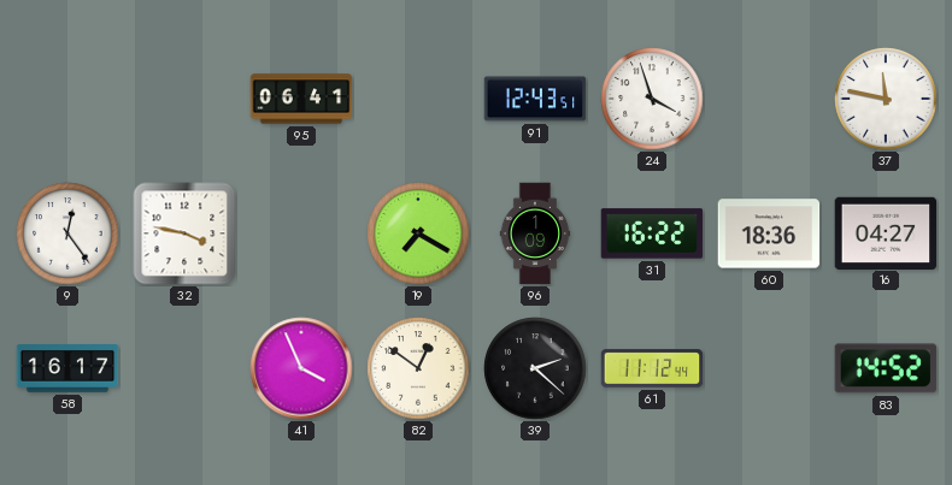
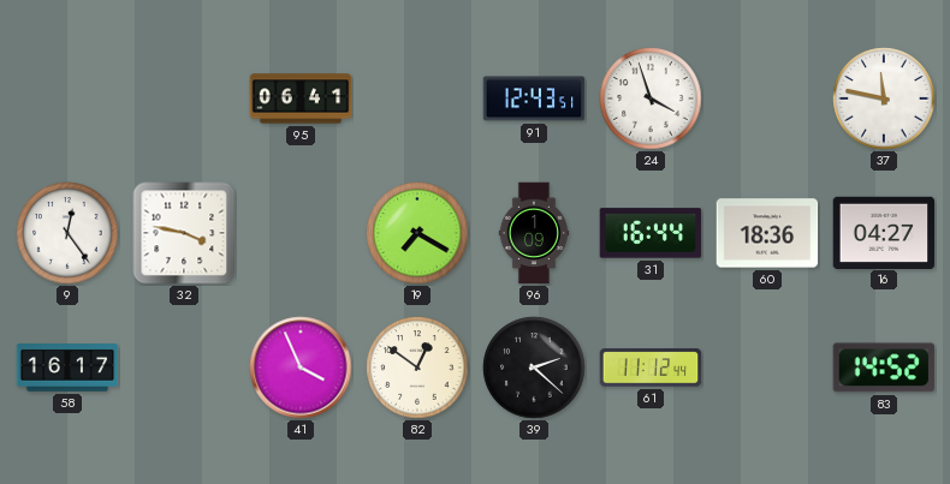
31: 16:22 -> 16:44
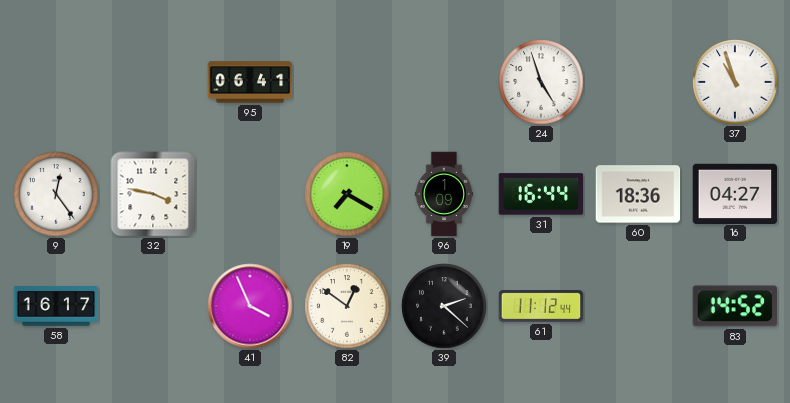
91: 12:43 -> none
24: 3:57 -> 4:57
37: 11:47 -> 10:57
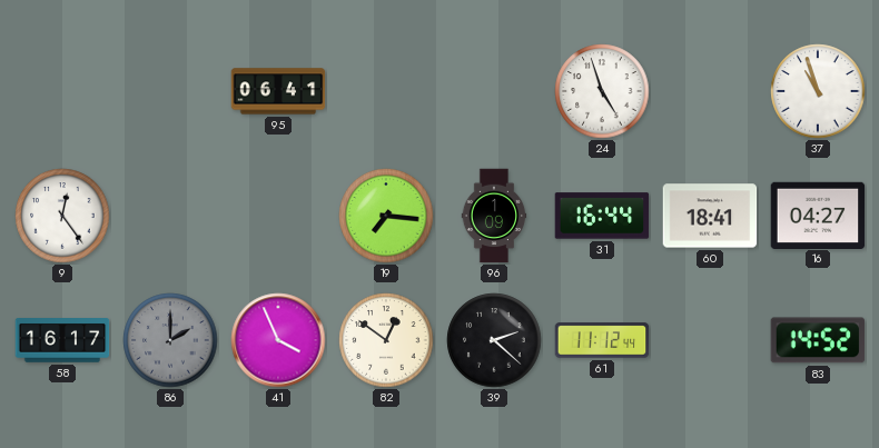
32: 3:47 -> none
19: 7:20 -> 7:16
60: 18:36 -> 18:41
86: none -> 2:00
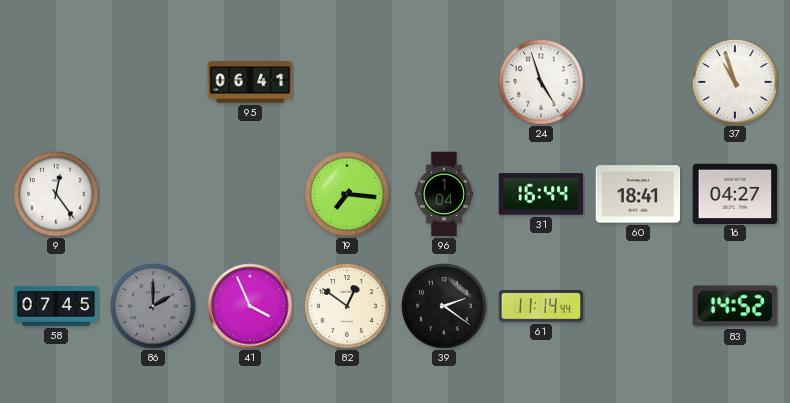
96: 1:09 -> 1:04
58: 16:17 -> 07:45
39: 2:22 -> 2:21
61: 11:12 -> 11:14
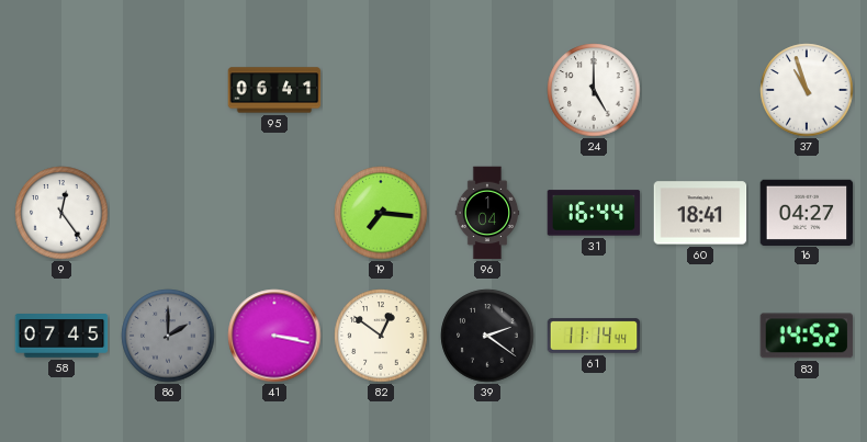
24: 4:57 -> 5:00
41: 3:56 -> 3:17
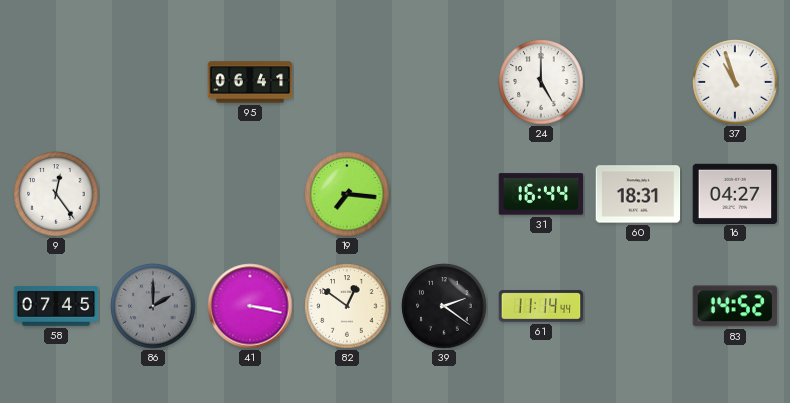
96: 1:04 -> none
60: 18:41 -> 18:31
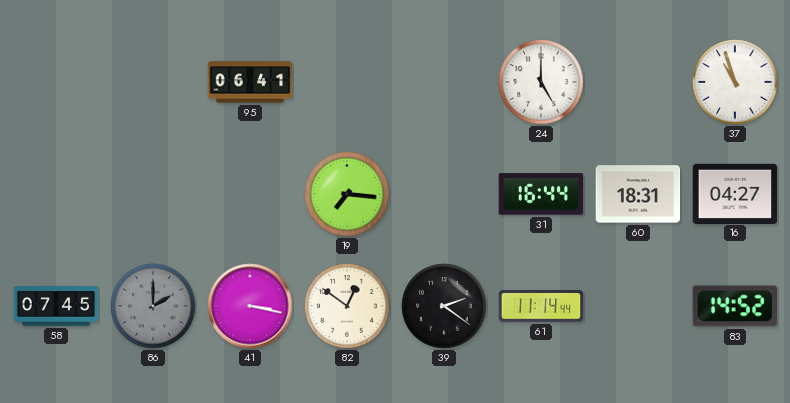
9: 12:24 -> none
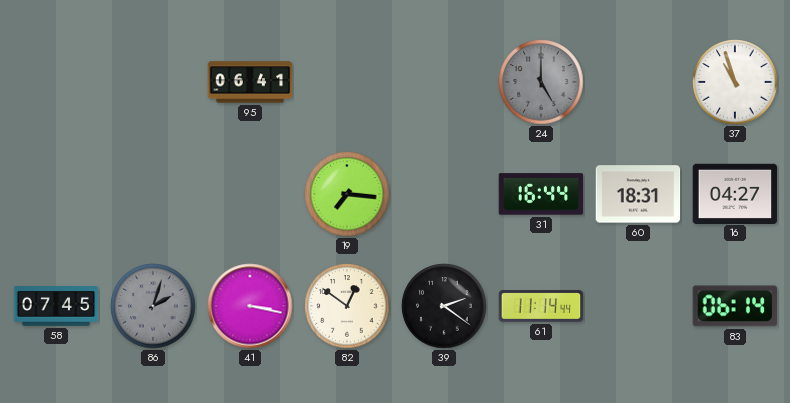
24 dial: white -> grey
86: 2:00 -> 2:03
83: 14:52 -> 06:14
